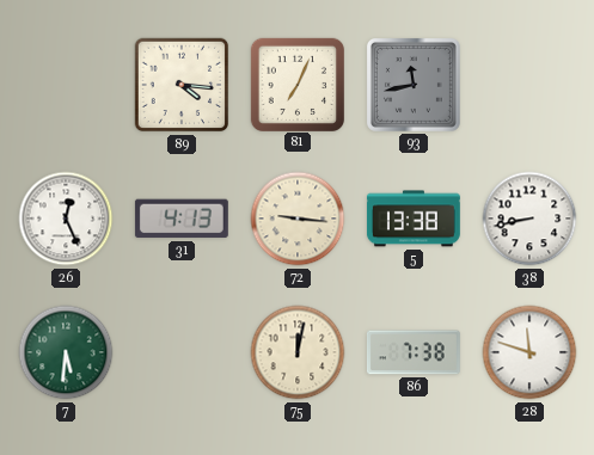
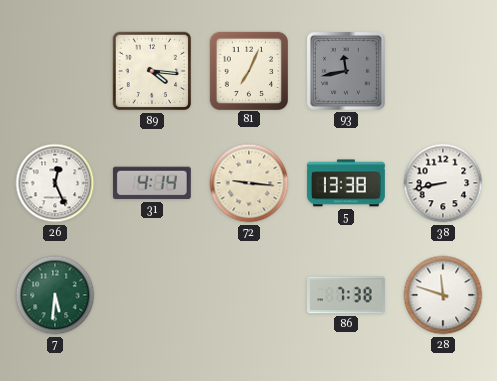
31: 4:13 -> 4:14
75: 12:02 -> none
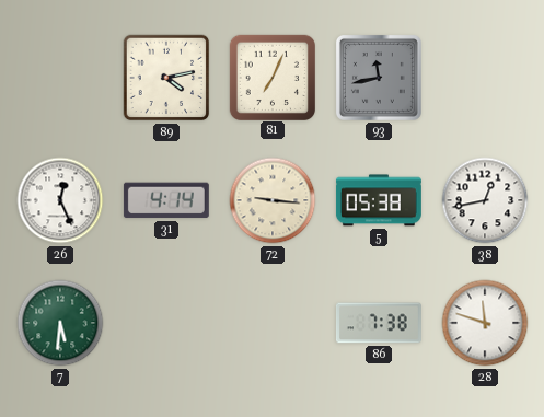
89: 4:16 -> 4:13
5: 13:38 -> 05:38
38: 8:43 -> 12:43
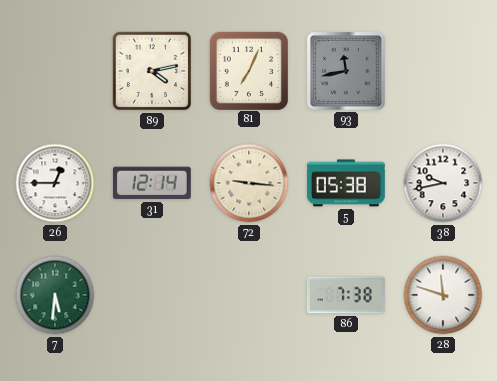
26: 12:26 -> 12:45
31: 4:14 -> 12:14
38: 12:43 -> 9:43
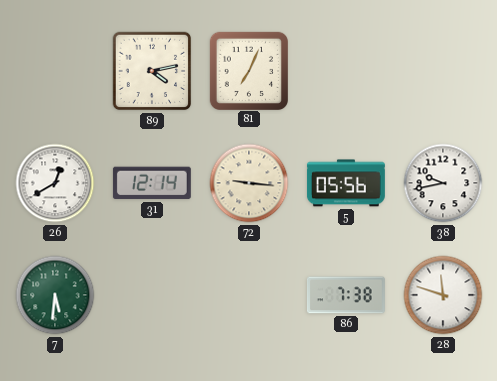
93: 11:43 -> none
26: 12:45 -> 12:40
5: 05:38 -> 05:56
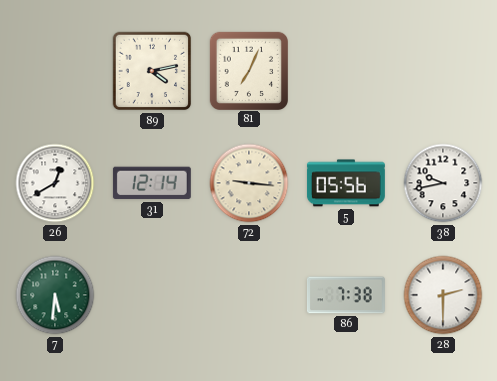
28: 11:48 -> 2:30
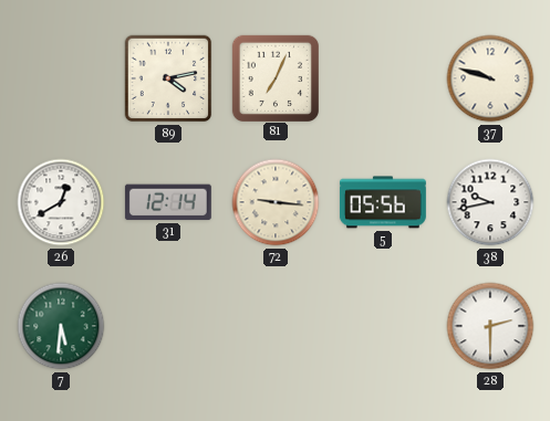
37: none -> 9:48
86: 7:38 -> none
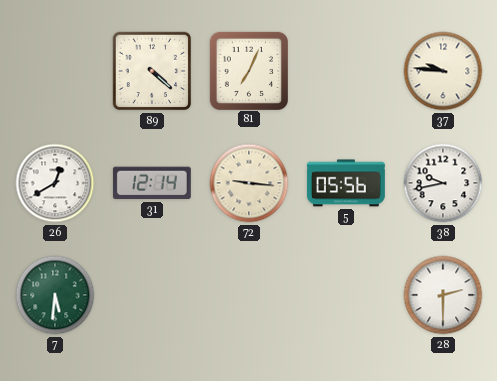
89: 4:13 -> 4:22
37: 9:48 -> 9:46
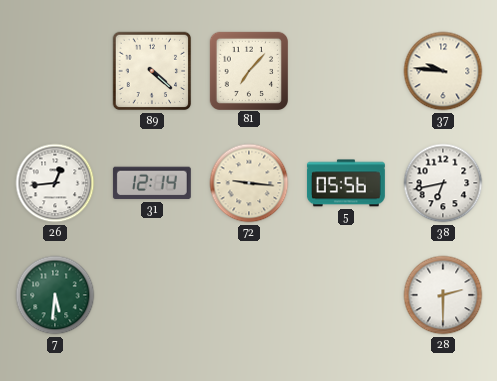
81: 7:04 -> 7:07
26: 12:40 -> 12:44
38: 9:43 -> 6:43
